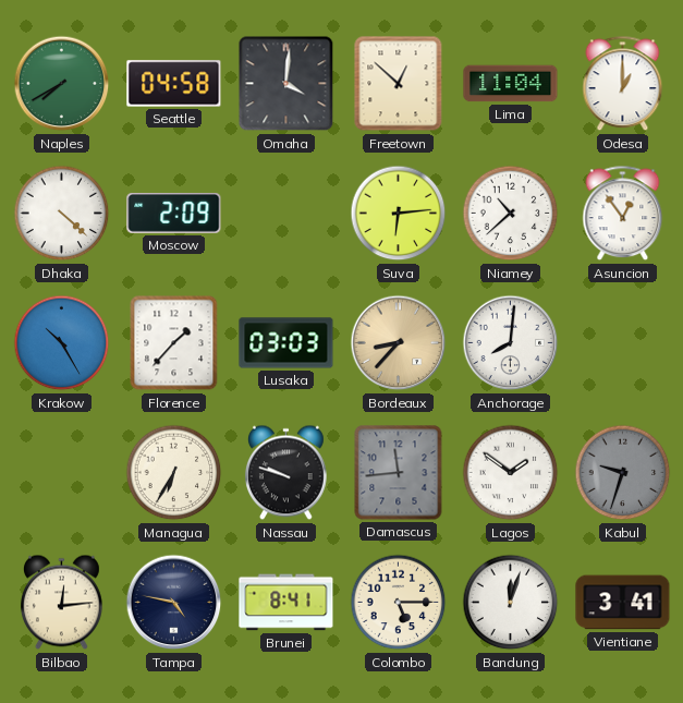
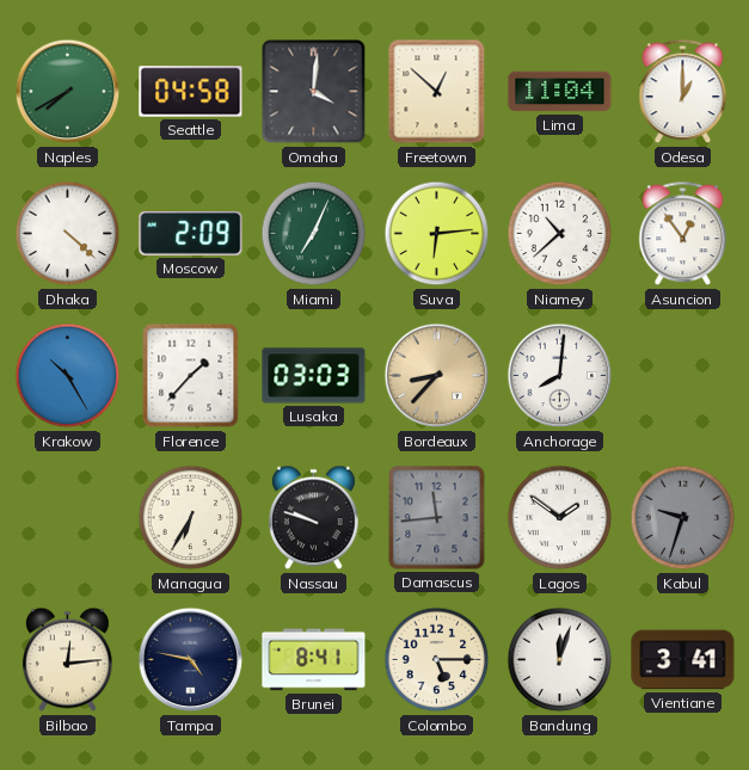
Miami: none -> 7:04
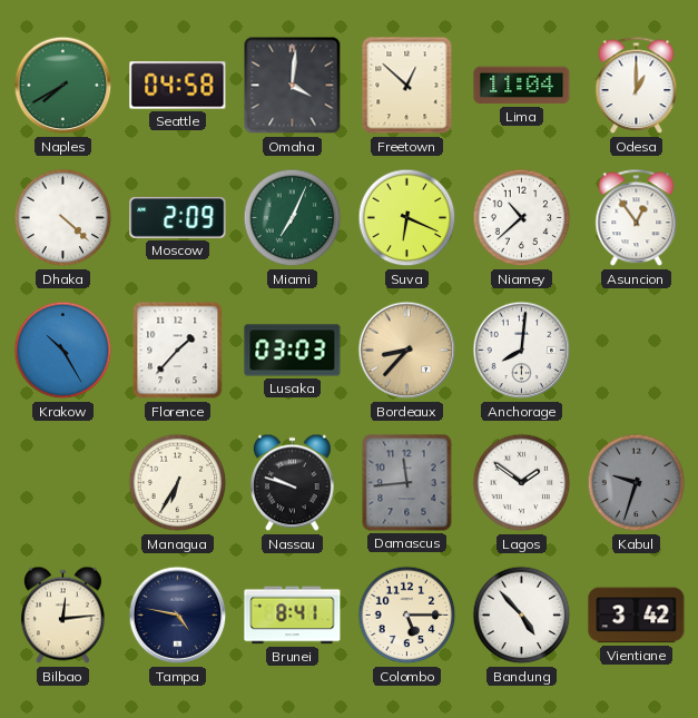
Suva: 6:14 -> 6:19
Bandung: 12:03 -> 4:53
Vientiane: 3:41 -> 3:42
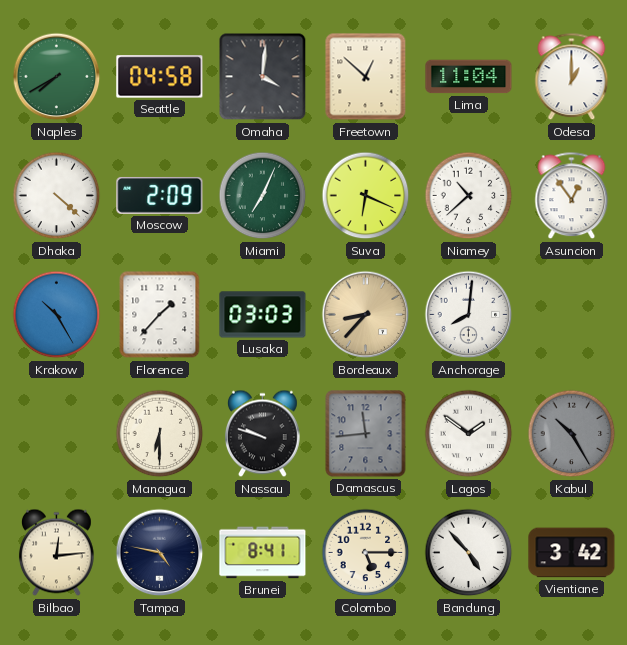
Managua: 6:35 -> 6:30
Kabul: 9:33 -> 10:25
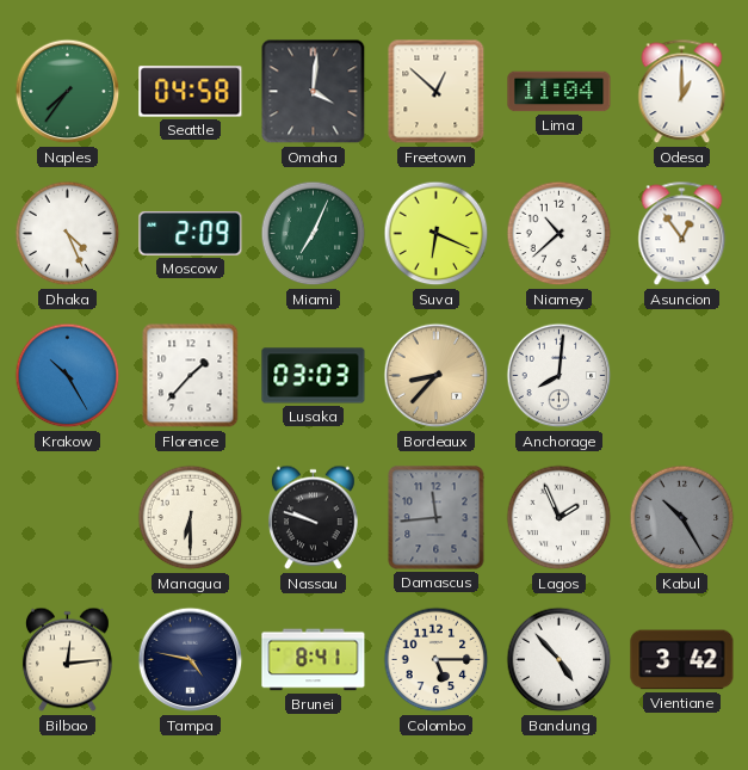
Naples: 7:40 -> 7:36
Dhaka: 4:22 -> 4:26
Lagos: 1:51 -> 1:56
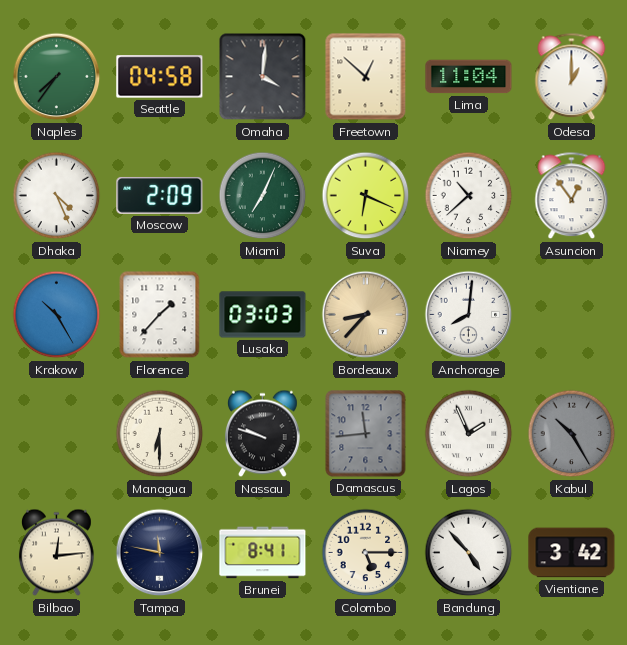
Tampa: 4:47 -> 11:47
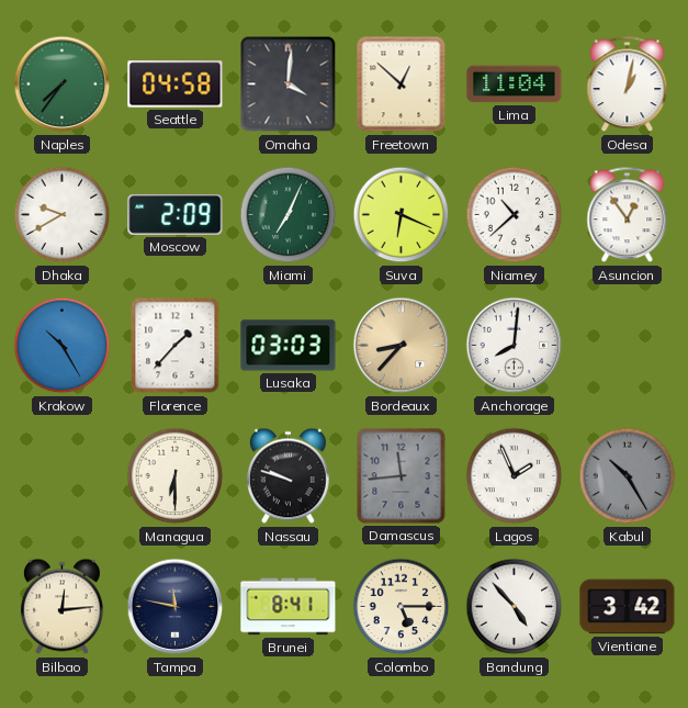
Odesa: 1:00 -> 1:02
Dhaka: 4:26 -> 9:40
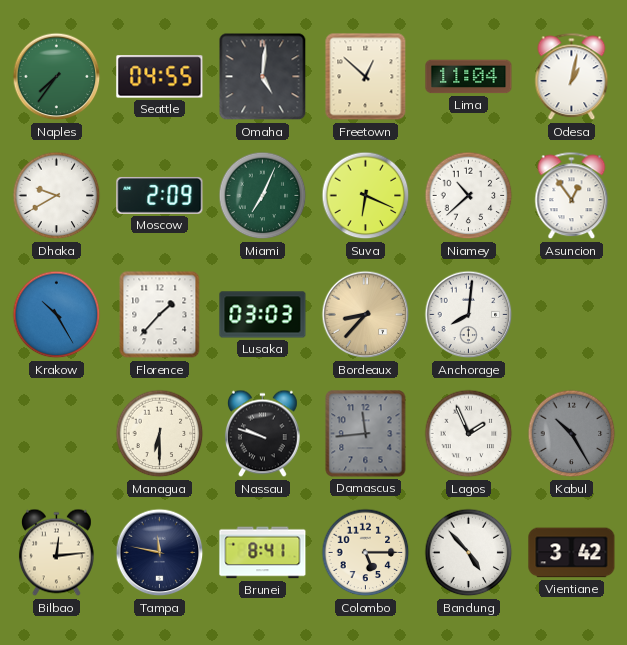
Seattle: 04:58 -> 04:55
Omaha: 4:01 -> 5:01
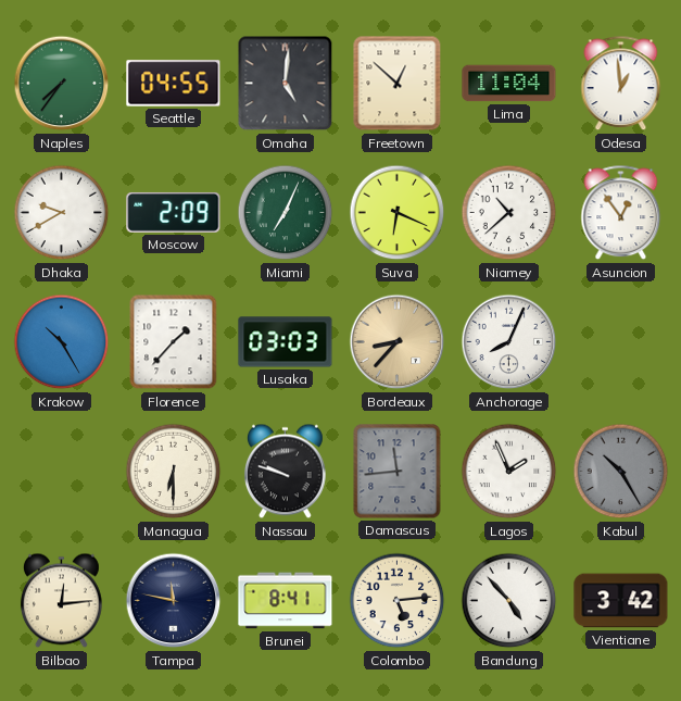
Odesa: 1:02 -> 12:59
Anchorage: 8:01 -> 8:04
Colombo: 5:15 -> 5:14
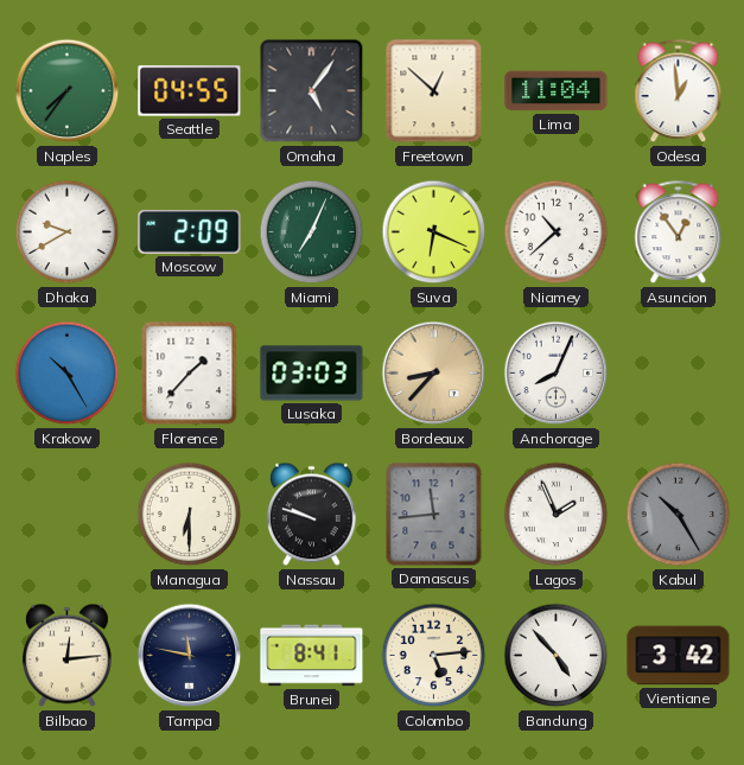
Omaha: 5:01 -> 5:06
